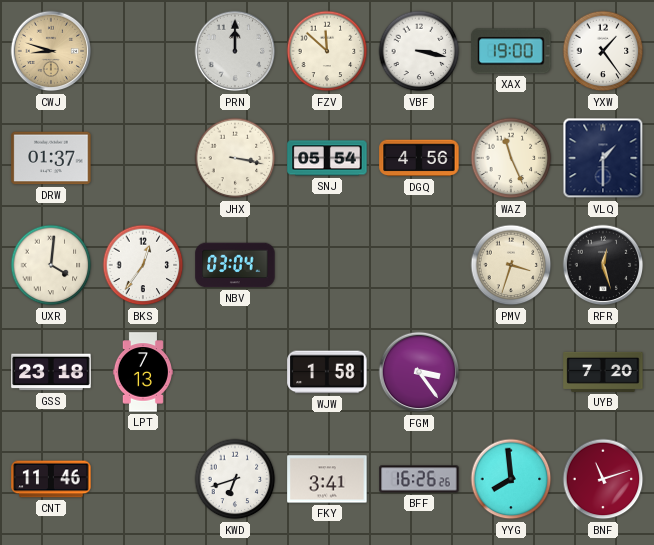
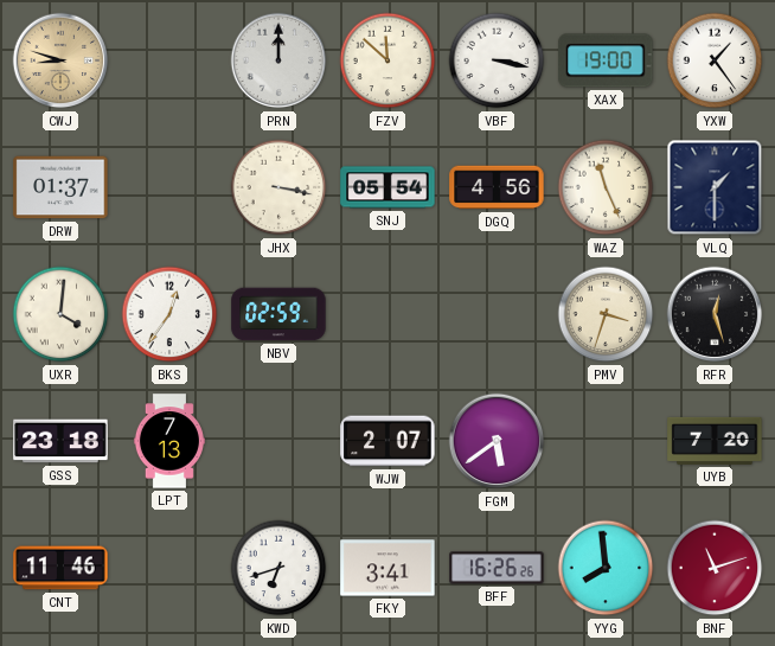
NBV: 03:04 -> 02:59
WJW: 1:58 -> 2:07
FGM: 3:24 -> 5:39
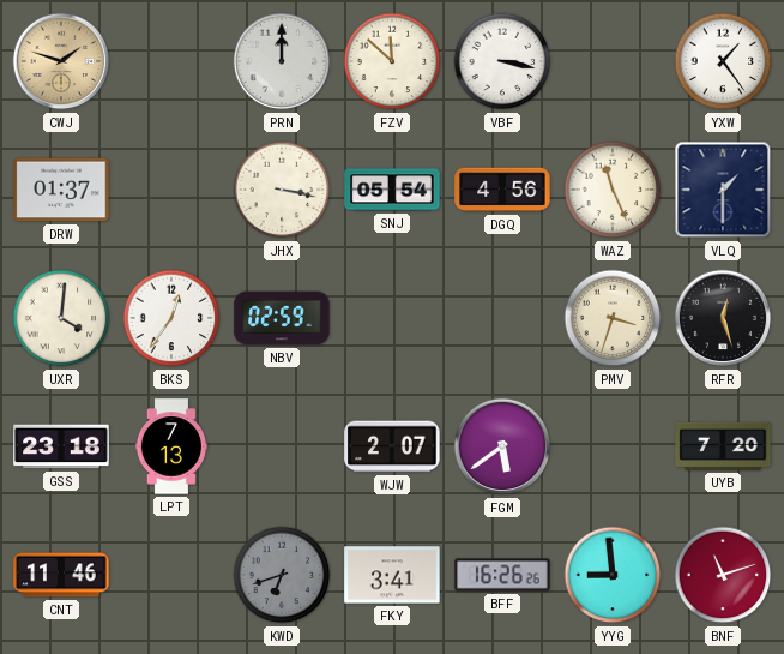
CWJ: 8:48 -> 1:48
XAX: 19:00 -> none
KWD dial: white -> grey
YYG: 7:59 -> 8:59
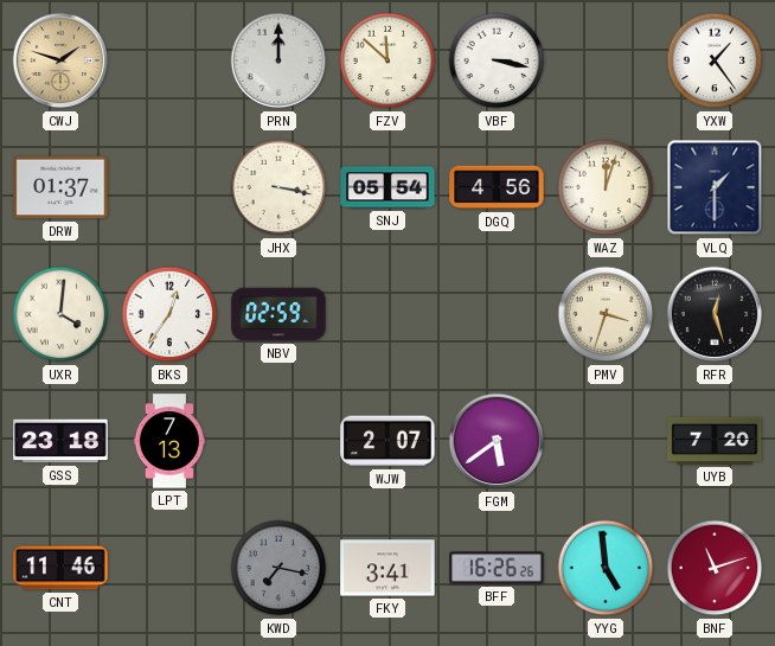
WAZ: 11:26 -> 12:03
KWD: 6:42 -> 7:17
YYG: 8:59 -> 4:59
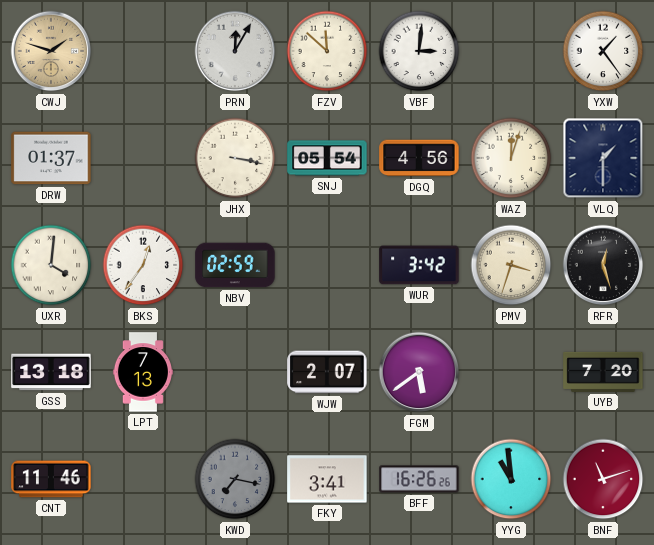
PRN: 12:00 -> 12:05
VBF: 3:17 -> 3:01
WUR: none -> 3:42
GSS: 23:18 -> 13:18
YYG: 4:59 -> 10:59
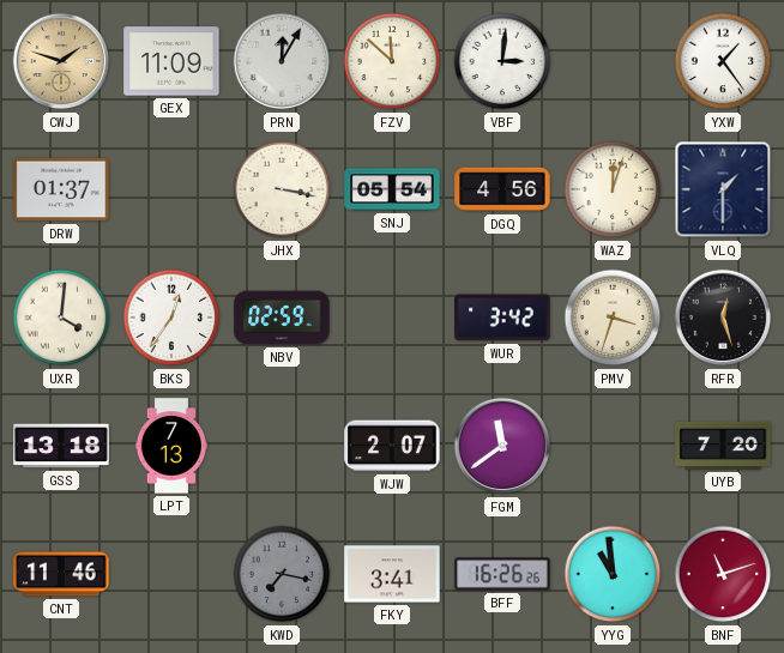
GEX: none -> 11:09
FGM: 5:39 -> 11:39
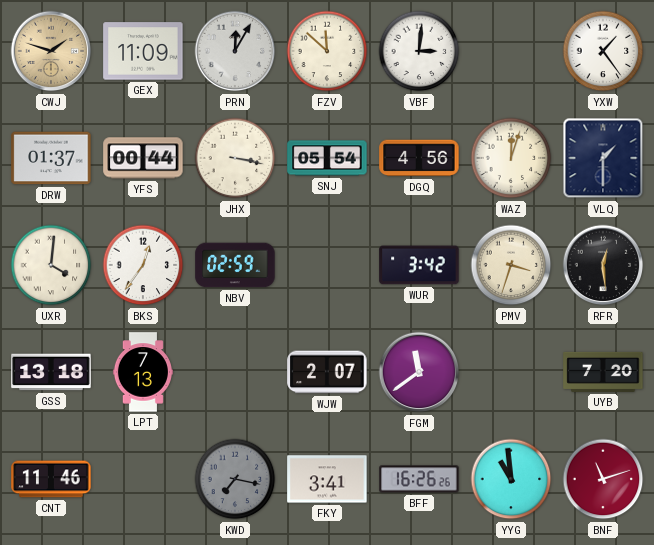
YFS: none -> 00:44
RFR: 12:27 -> 12:29
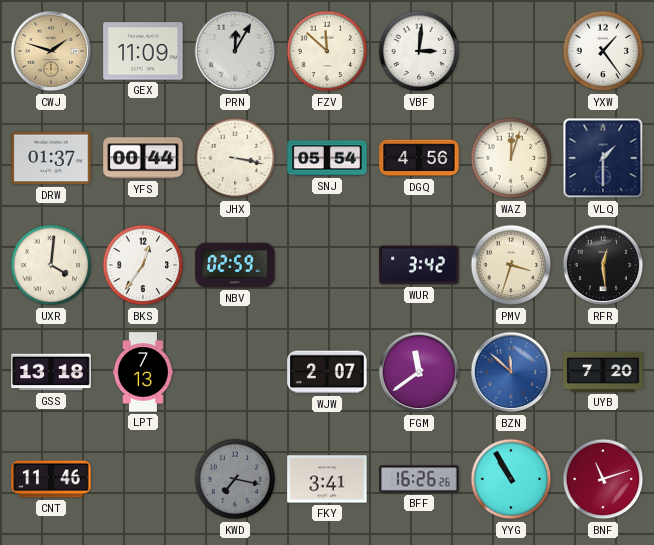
BZN: none -> 11:52
YYG: 10:59 -> 10:55
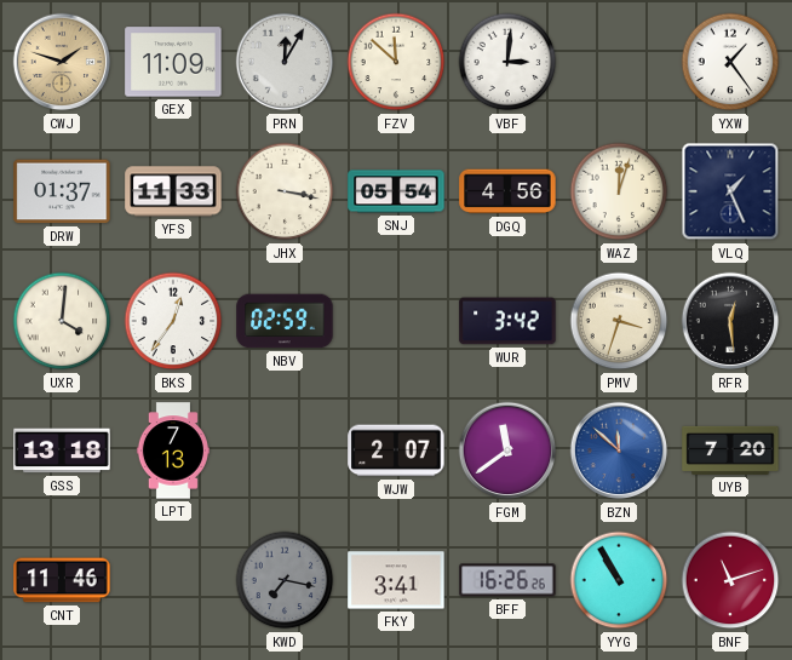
YFS: 00:44 -> 11:33
VLQ: 1:30 -> 1:26
